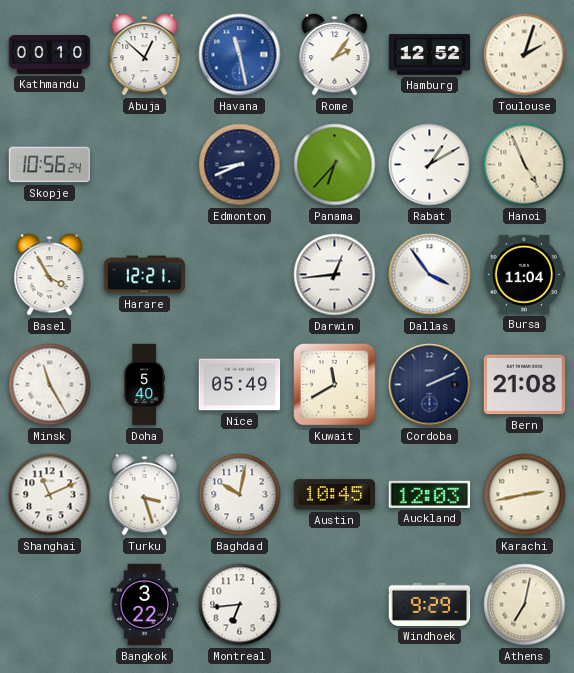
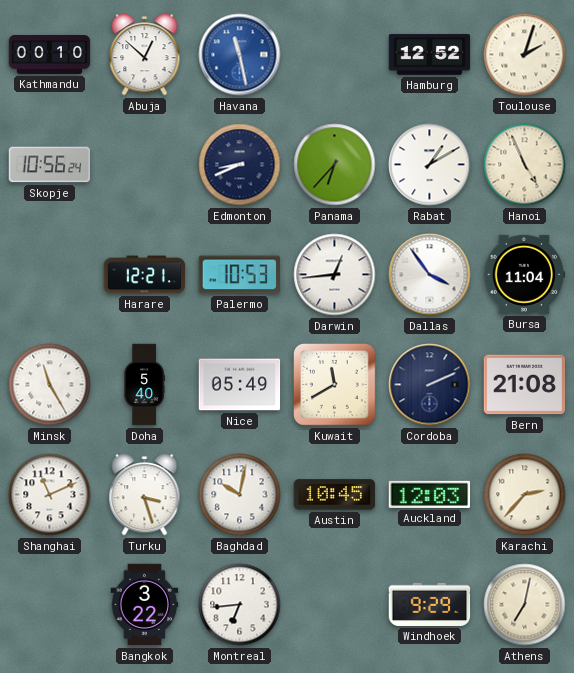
Rome: 2:06 -> none
Basel: 3:55 -> none
Palermo: none -> 10:53
Karachi: 2:43 -> 2:37
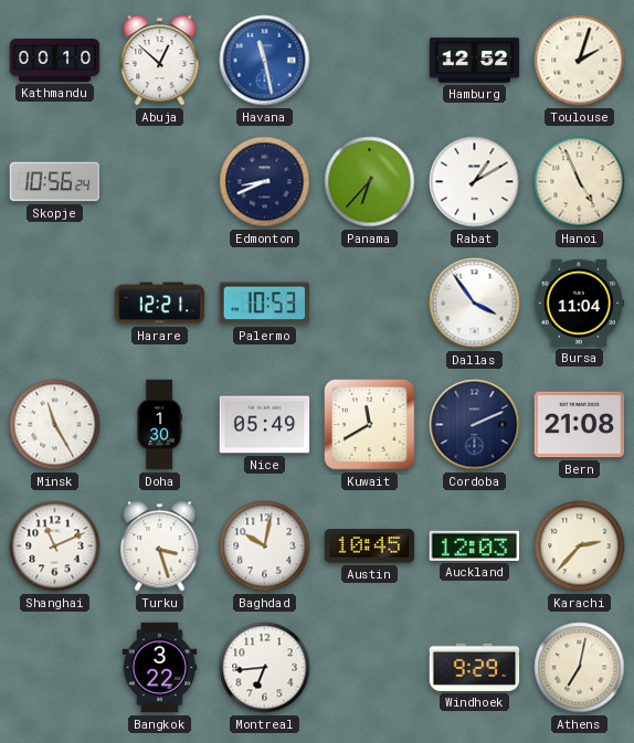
Darwin: 12:44 -> none
Doha: 5:40 -> 1:30
